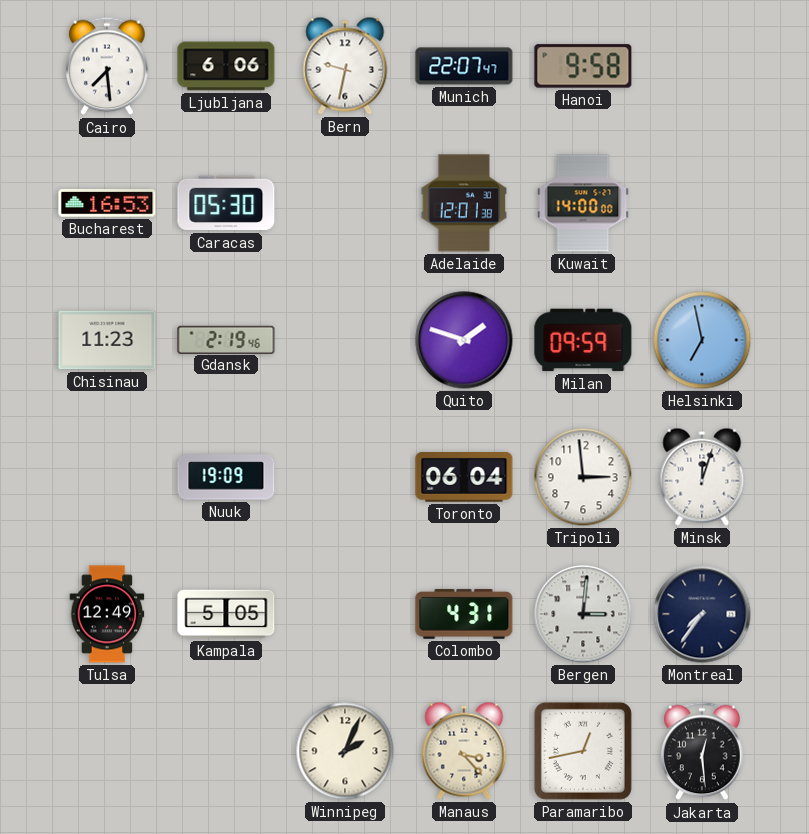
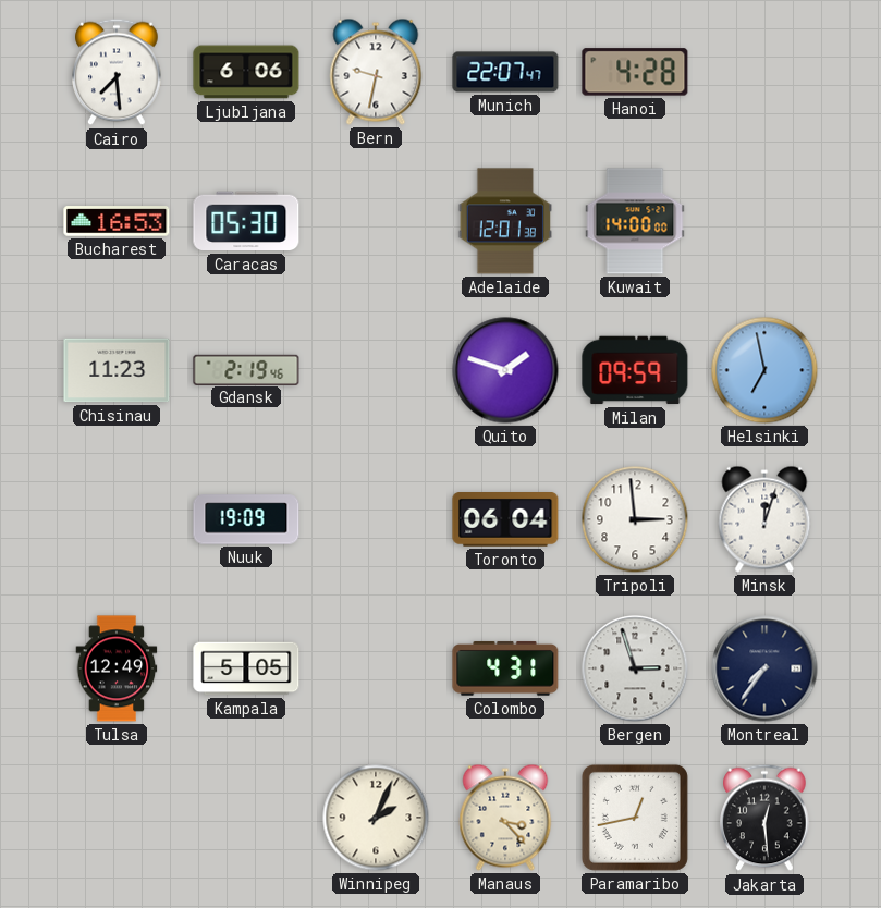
Hanoi: 9:58 -> 4:28
Bergen: 3:01 -> 2:57
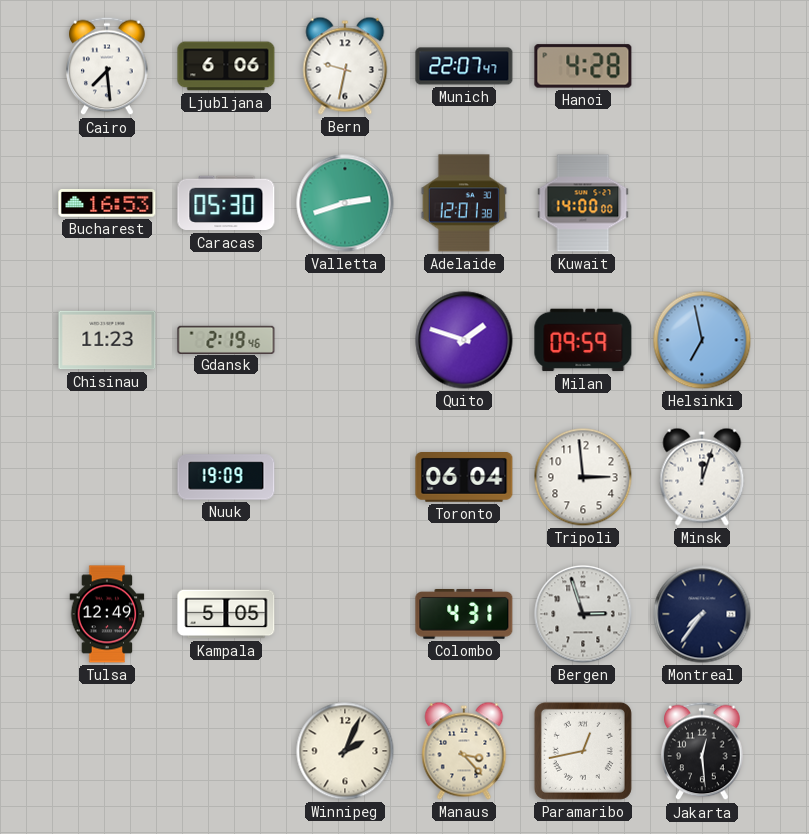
Valletta: none -> 2:42
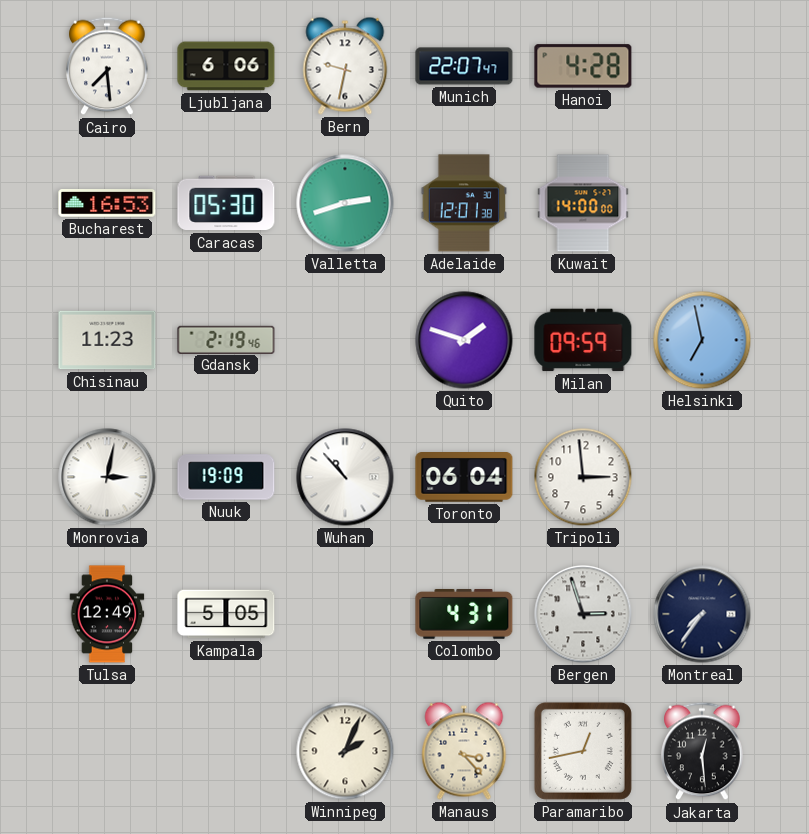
Monrovia: none -> 3:02
Wuhan: none -> 10:53
Minsk: 12:03 -> none
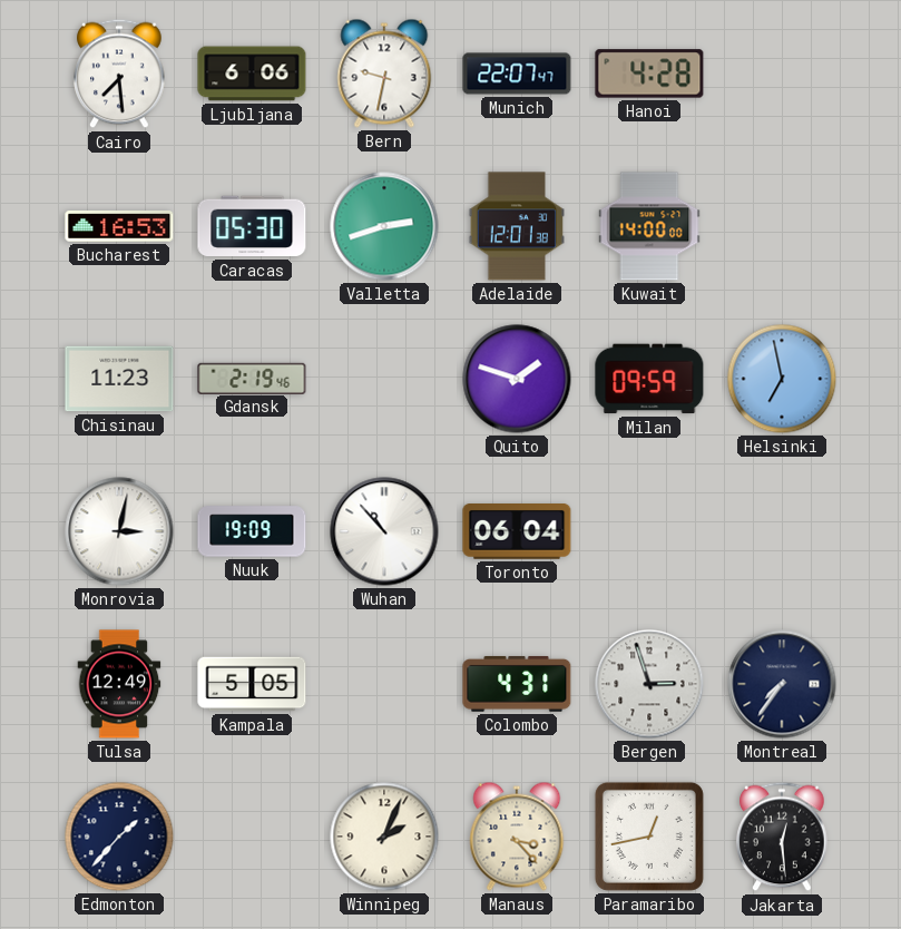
Tripoli: 2:59 -> none
Edmonton: none -> 1:37
